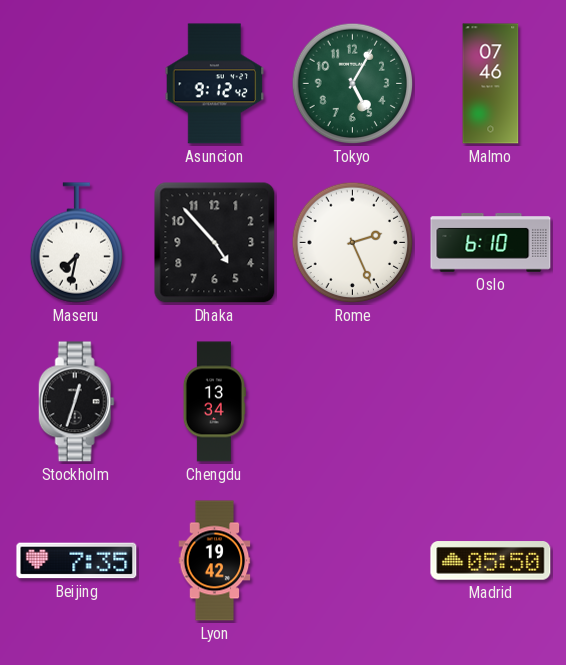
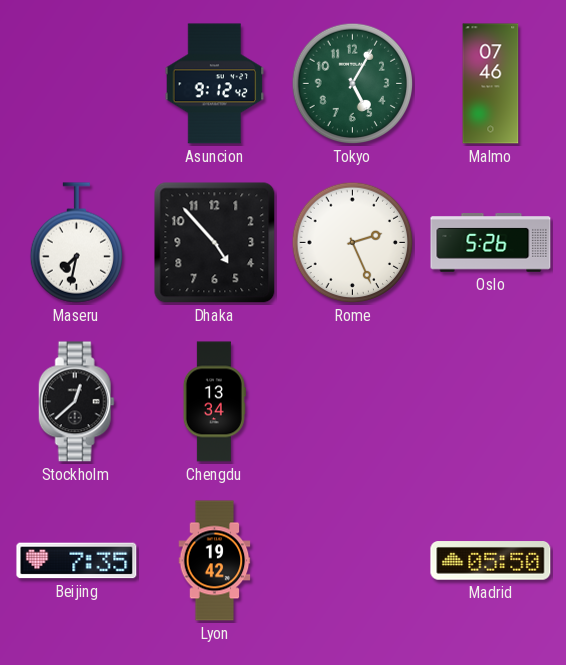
Oslo: 6:10 -> 5:26
Stockholm: 12:33 -> 12:38
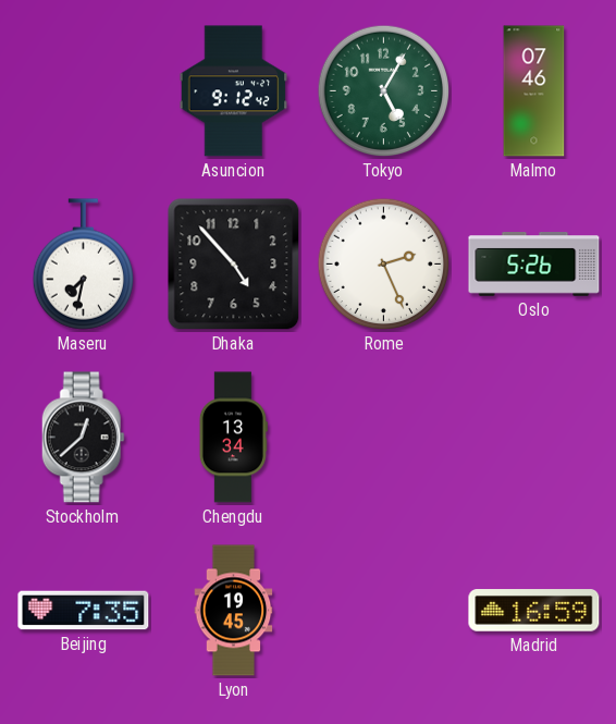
Lyon: 19:42 -> 19:45
Madrid: 05:50 -> 16:59
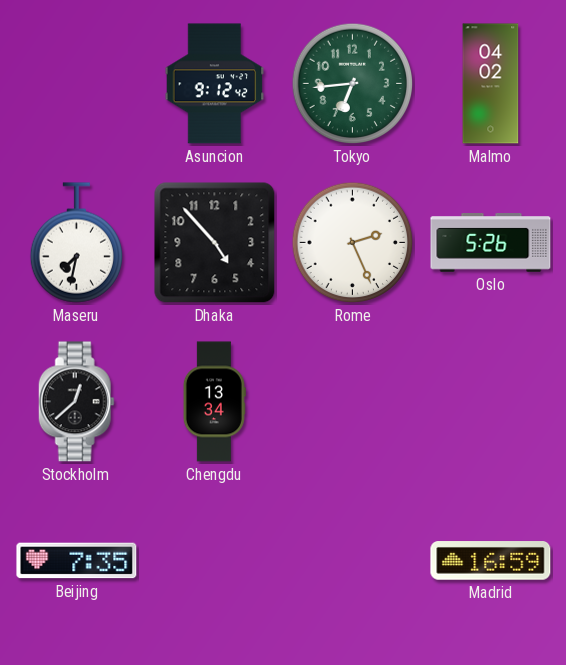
Tokyo: 5:05 -> 6:44
Malmo: 07:46 -> 04:02
Lyon: 19:45 -> none
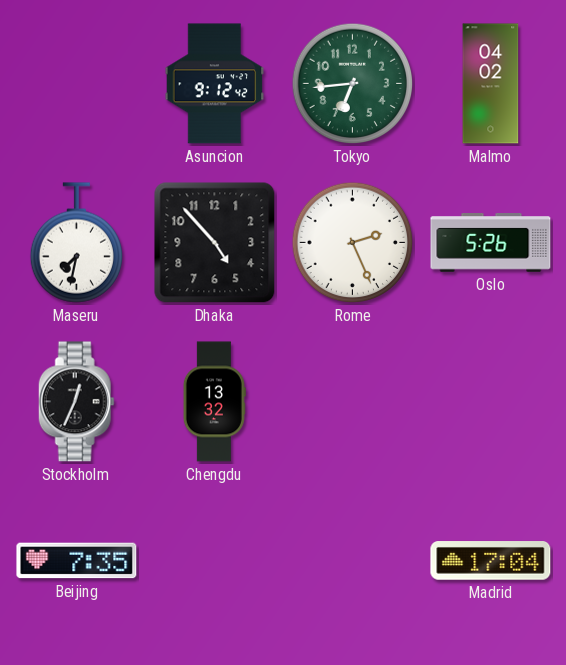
Stockholm: 12:38 -> 12:34
Chengdu: 13:34 -> 13:32
Madrid: 16:59 -> 17:04
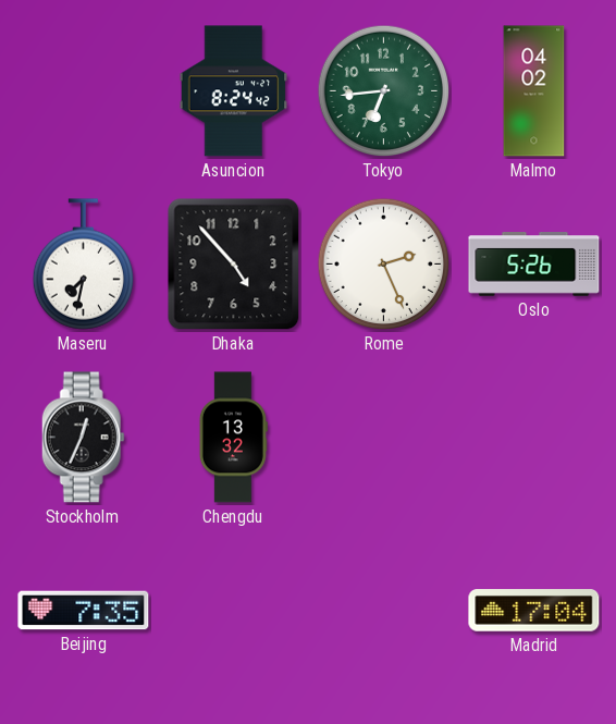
Asuncion: 9:12 -> 8:24
